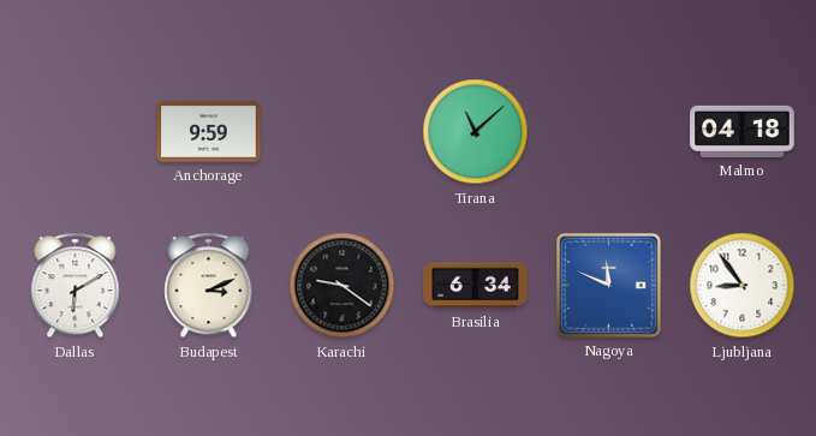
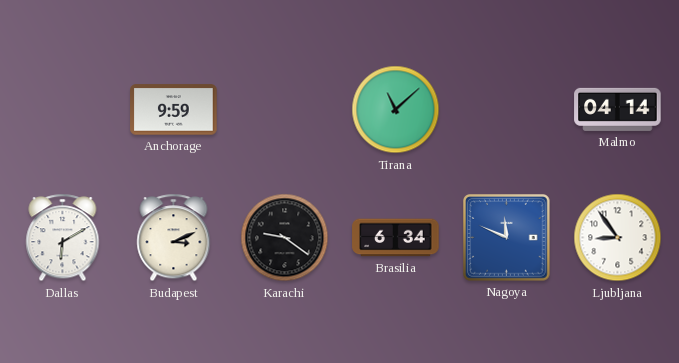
Malmo: 04:18 -> 04:14
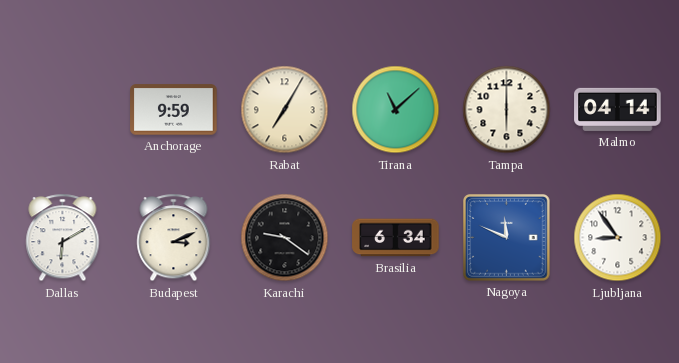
Rabat: none -> 7:05
Tampa: none -> 6:00
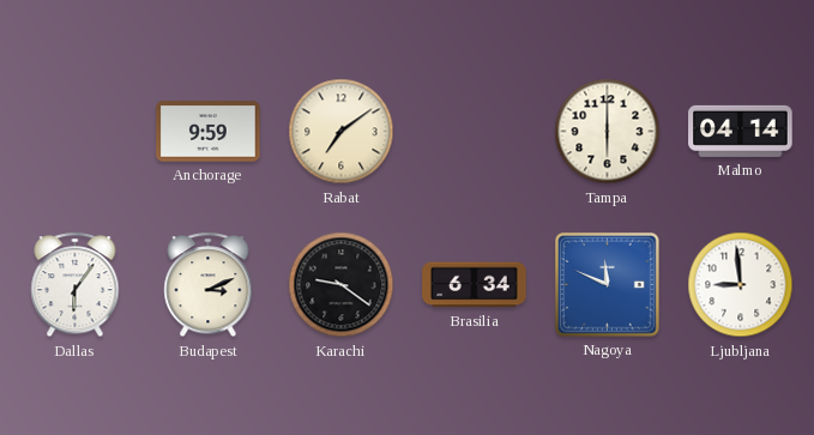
Rabat: 7:05 -> 7:09
Tirana: 11:08 -> none
Dallas: 6:10 -> 6:06
Ljubljana: 8:54 -> 8:59
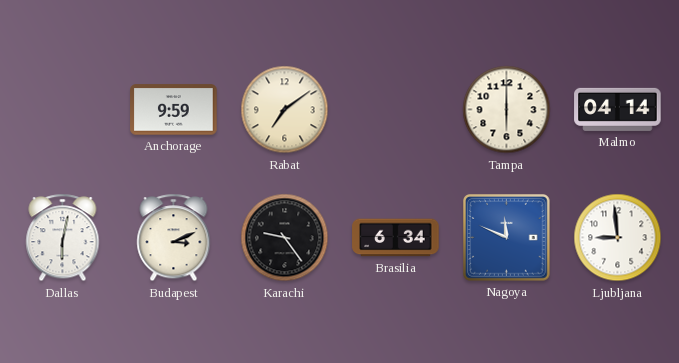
Dallas: 6:06 -> 6:02
Karachi: 9:21 -> 9:24
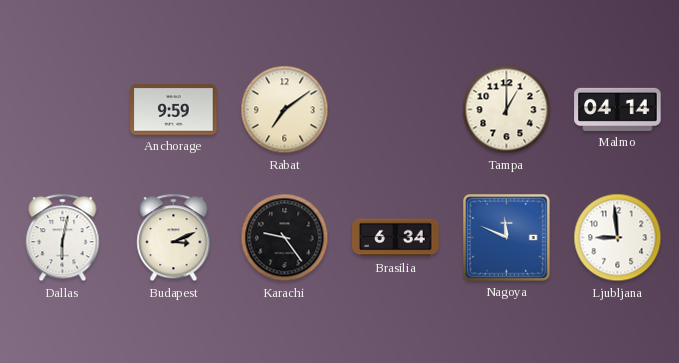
Tampa: 6:00 -> 1:00
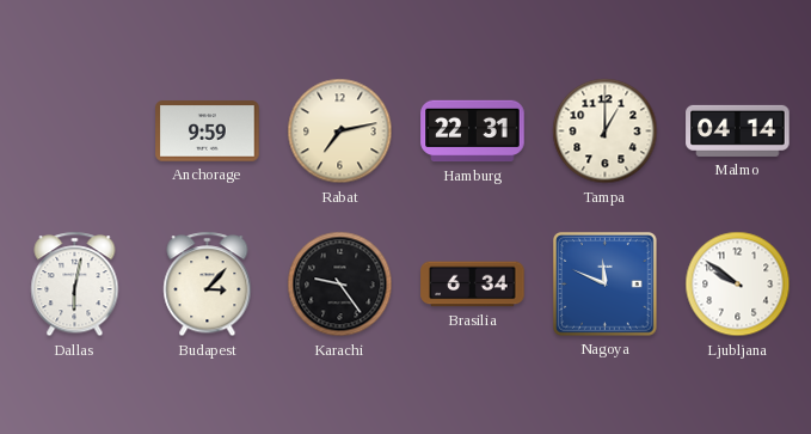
Rabat: 7:09 -> 7:13
Hamburg: none -> 22:31
Budapest: 3:11 -> 3:07
Ljubljana: 8:59 -> 9:51
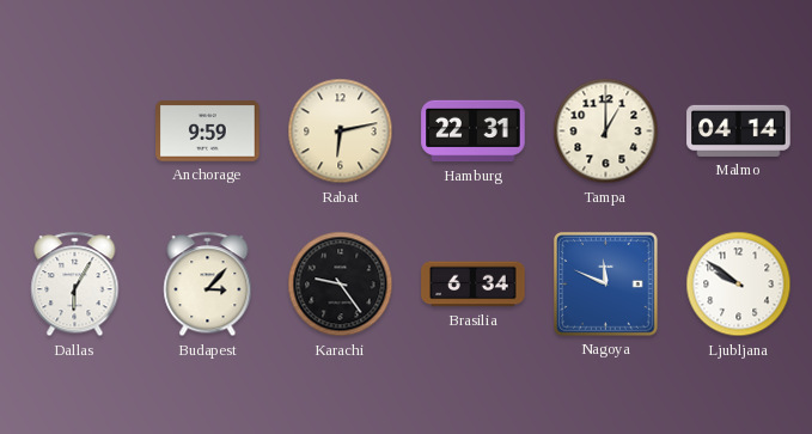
Rabat: 7:13 -> 6:13
Dallas: 6:02 -> 6:05
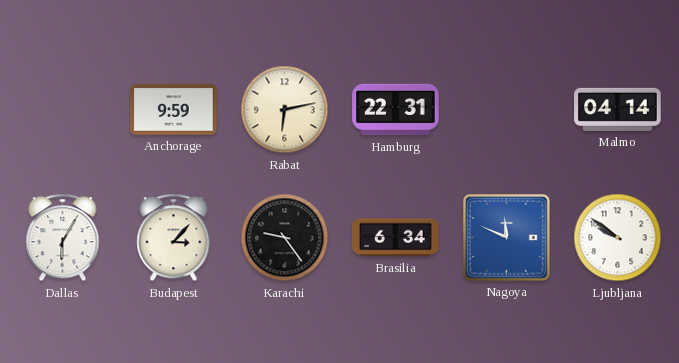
Tampa: 1:00 -> none
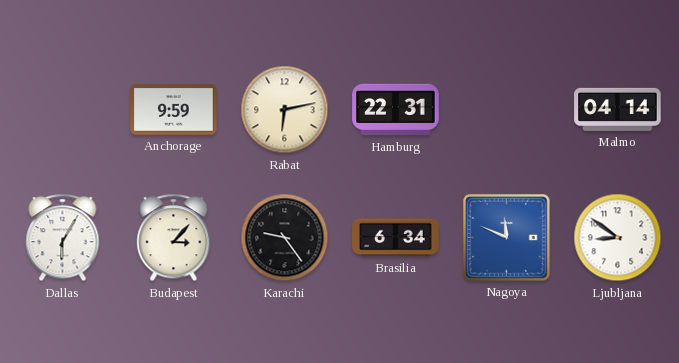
Ljubljana: 9:51 -> 8:51
